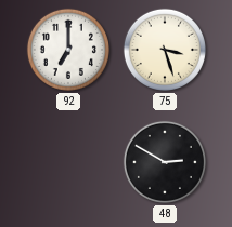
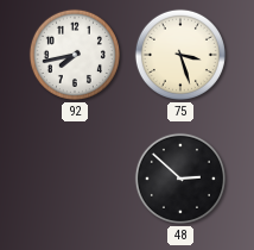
92: 7:00 -> 7:43
48: 2:50 -> 2:52
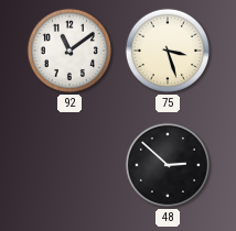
92: 7:43 -> 11:09
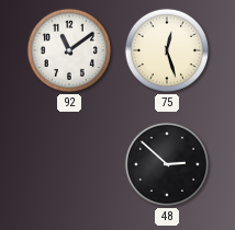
75: 3:27 -> 12:27
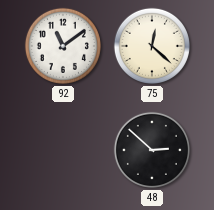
75: 12:27 -> 12:22
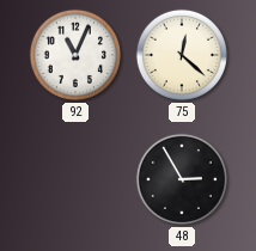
92: 11:09 -> 11:04
48: 2:52 -> 2:55
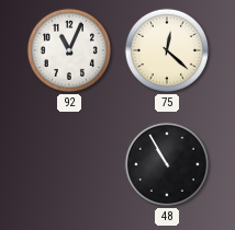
48: 2:55 -> 10:55
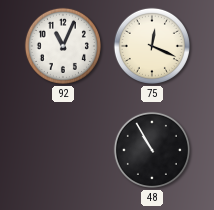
75: 12:22 -> 12:19
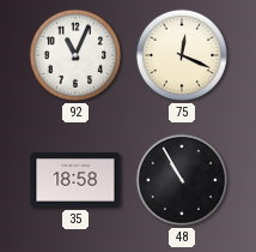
35: none -> 18:58
